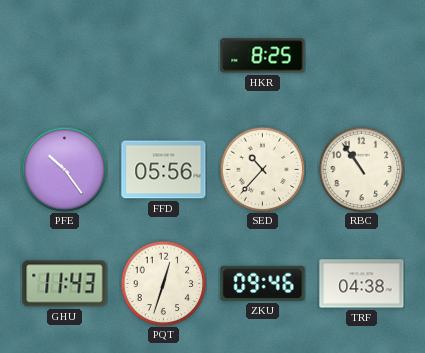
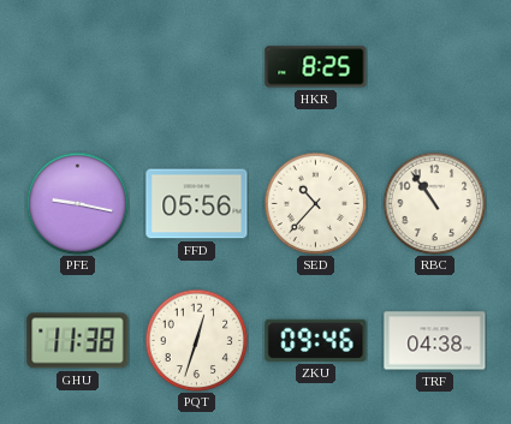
PFE: 10:24 -> 9:17
GHU: 11:43 -> 11:38
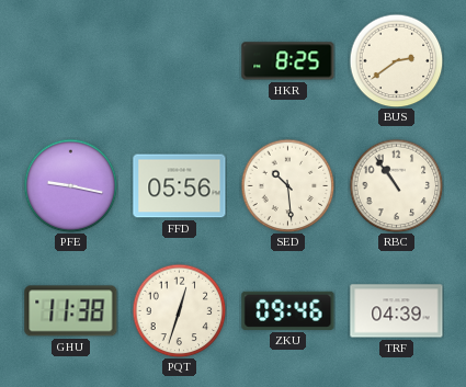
BUS: none -> 2:39
SED: 10:37 -> 10:29
TRF: 04:38 -> 04:39
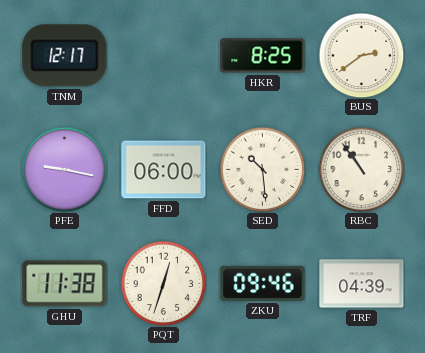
TNM: none -> 12:17
FFD: 05:56 -> 06:00
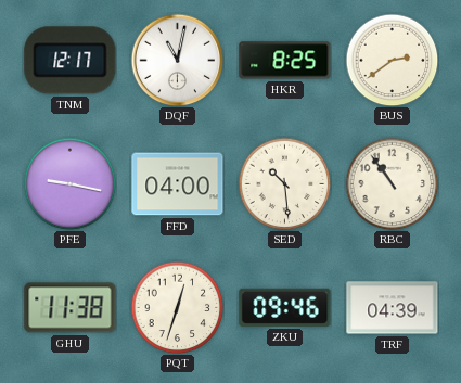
DQF: none -> 11:02
FFD: 06:00 -> 04:00
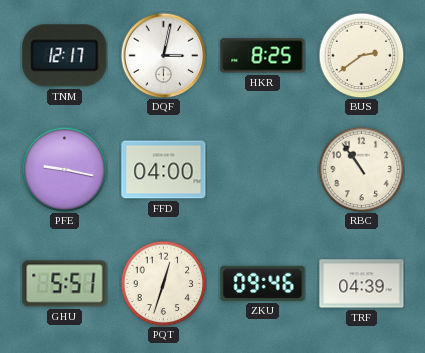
DQF: 11:02 -> 3:02
SED: 10:29 -> none
GHU: 11:38 -> 5:51
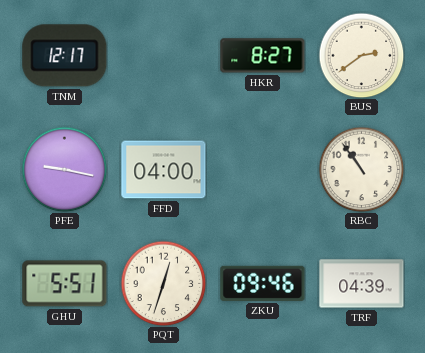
DQF: 3:02 -> none
HKR: 8:25 -> 8:27
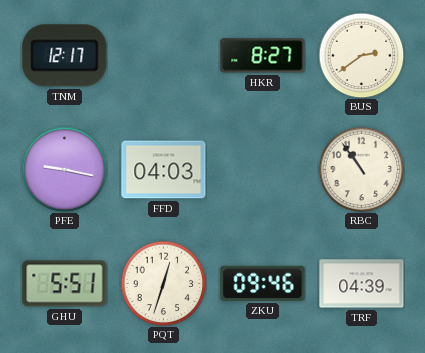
FFD: 04:00 -> 04:03
